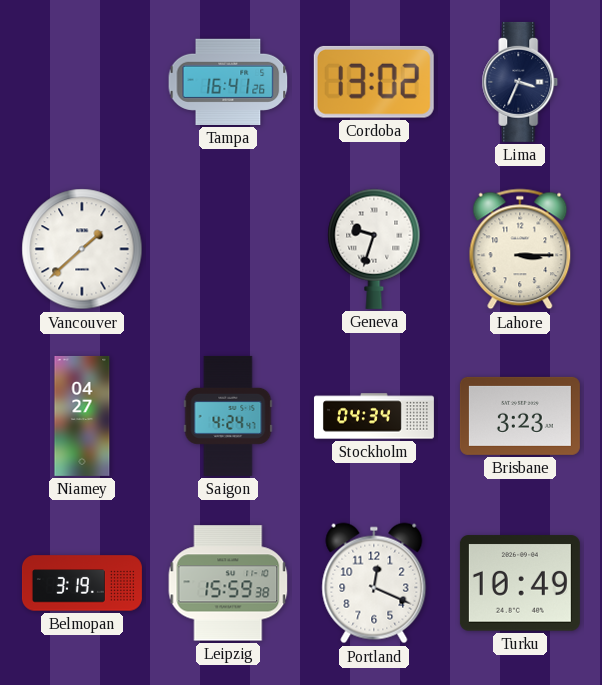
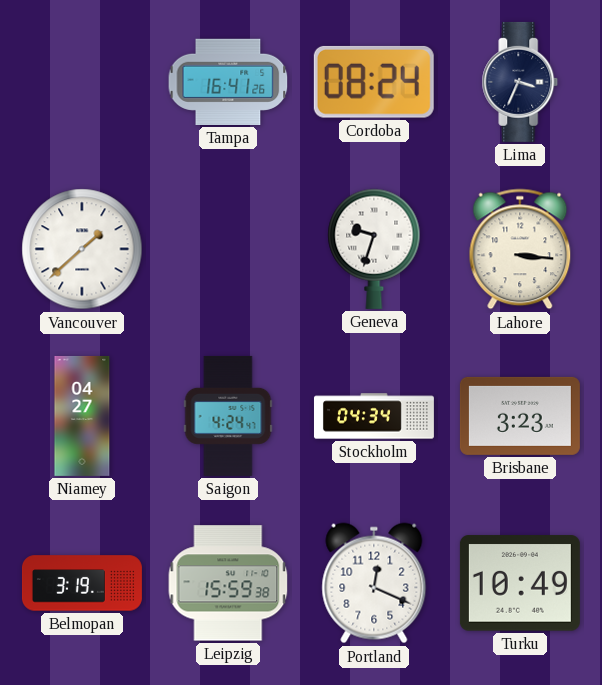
Cordoba: 13:02 -> 08:24
Lahore: 3:15 -> 3:16
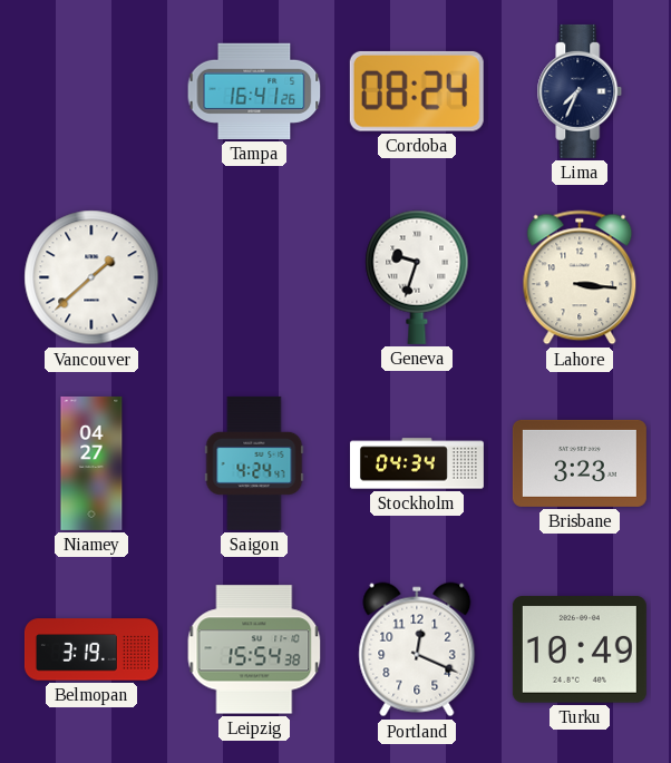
Lima: 3:34 -> 7:34
Leipzig: 15:59 -> 15:54
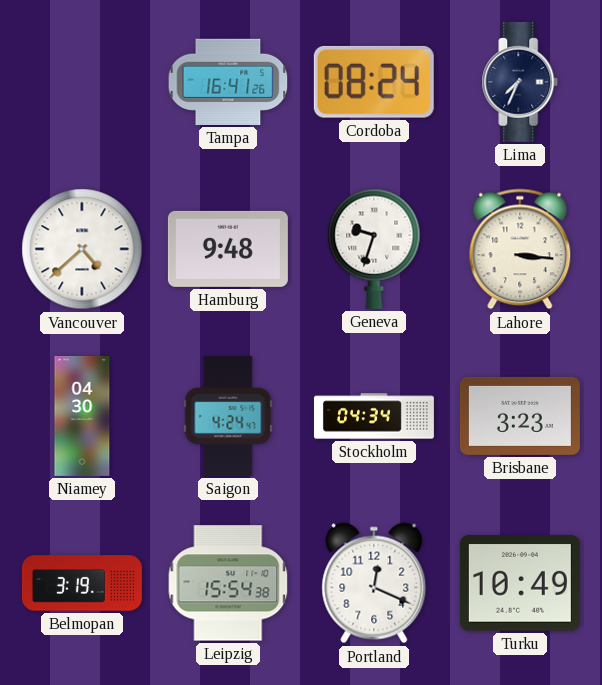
Vancouver: 1:38 -> 4:38
Hamburg: none -> 9:48
Niamey: 04:27 -> 04:30
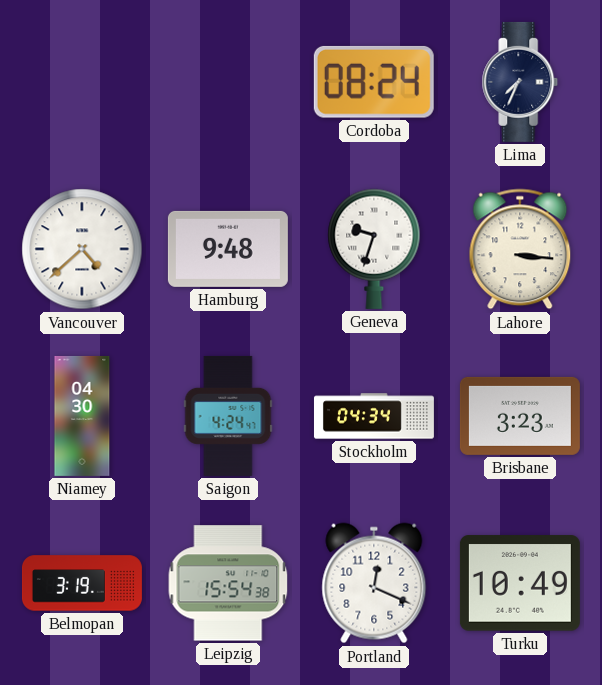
Tampa: 16:41 -> none
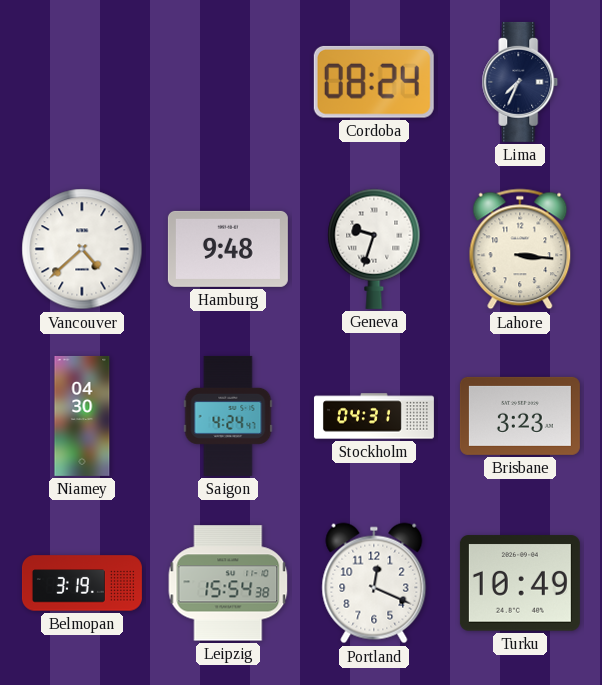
Stockholm: 04:34 -> 04:31
